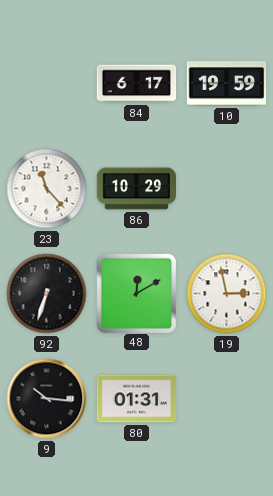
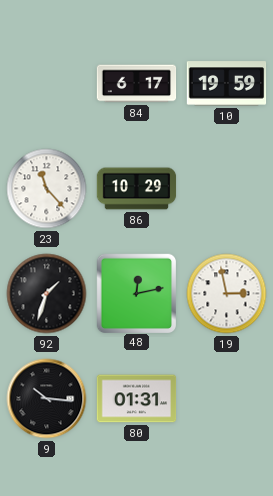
92: 6:33 -> 1:33
48: 12:10 -> 12:13
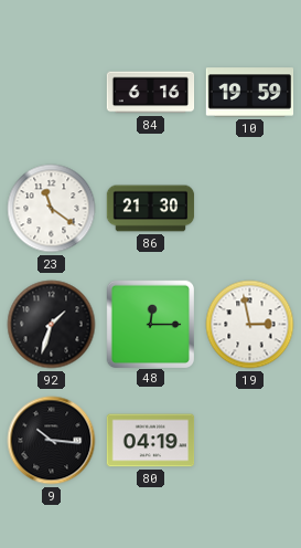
84: 6:17 -> 6:16
23: 11:23 -> 11:21
86: 10:29 -> 21:30
48: 12:13 -> 12:15
80: 01:31 -> 04:19
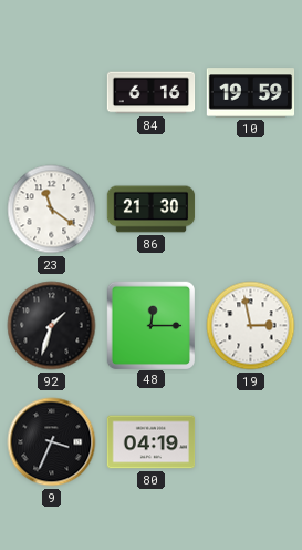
9: 10:16 -> 3:34
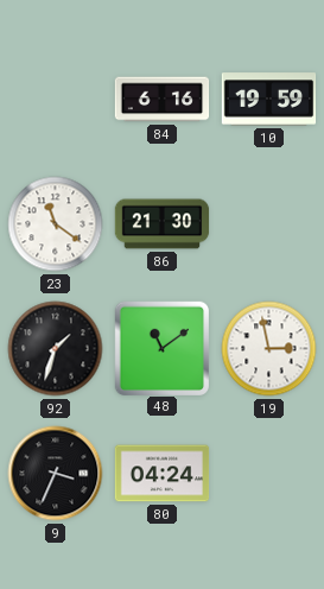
48: 12:15 -> 11:09
80: 04:19 -> 04:24
